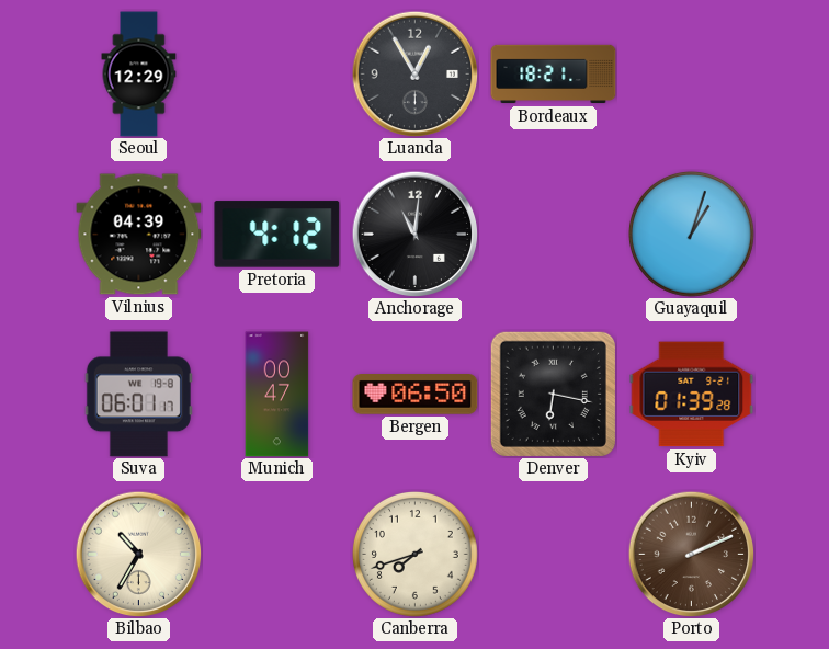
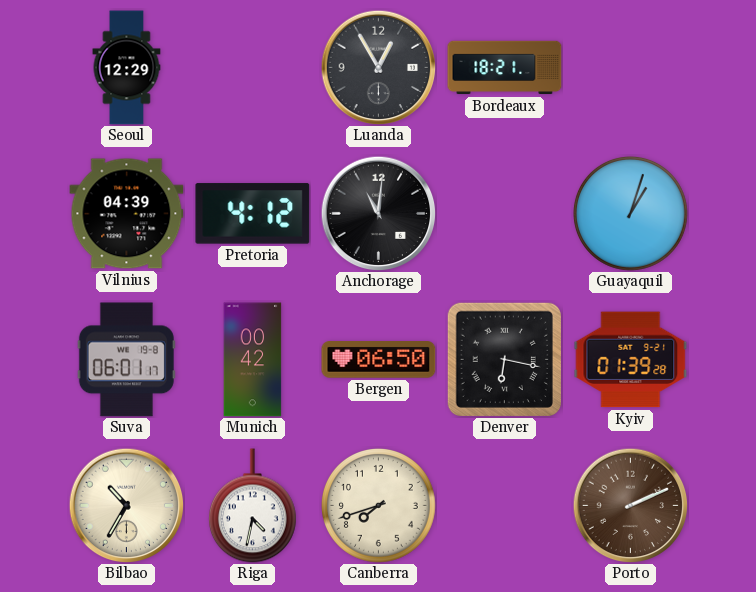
Munich: 00:47 -> 00:42
Riga: none -> 4:32
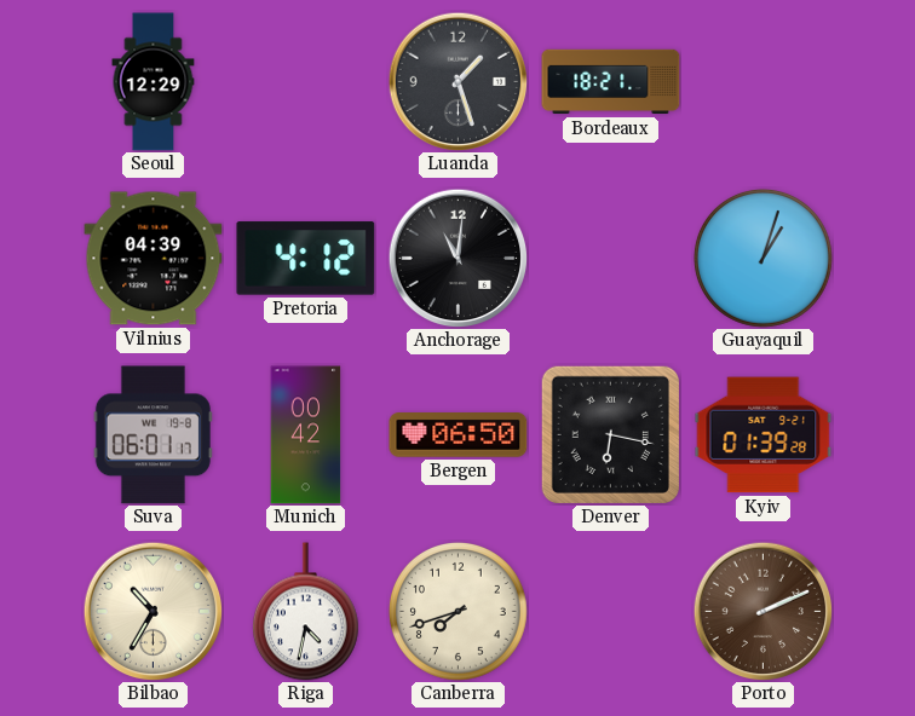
Luanda: 12:55 -> 1:27
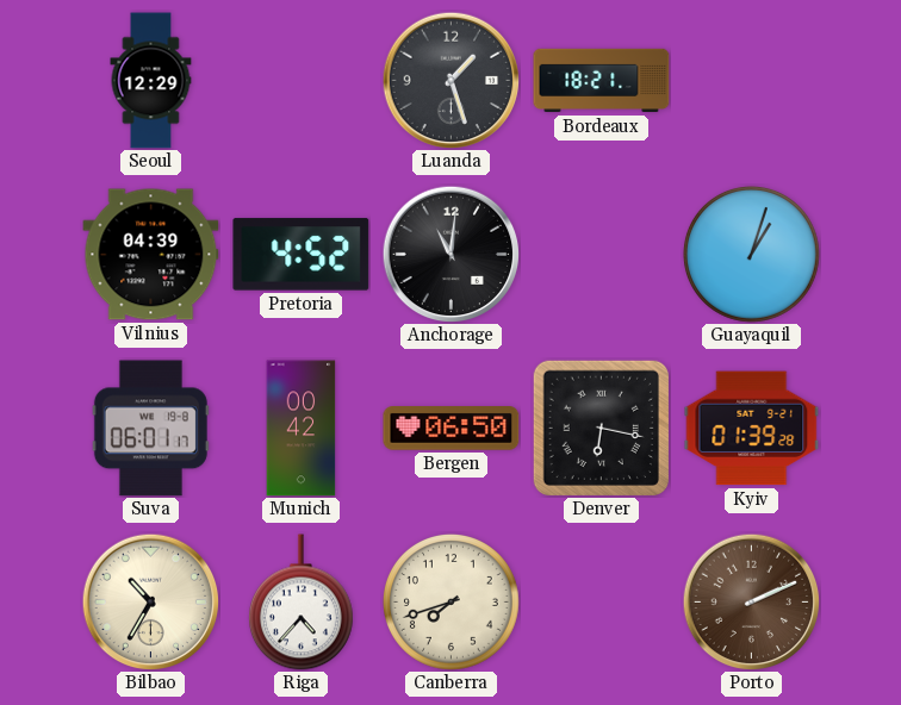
Pretoria: 4:12 -> 4:52
Riga: 4:32 -> 4:37
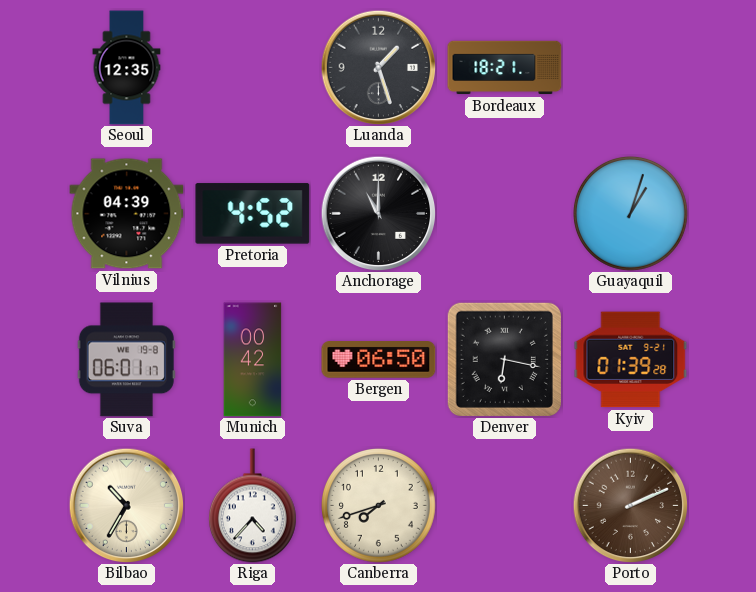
Seoul: 12:29 -> 12:35
Anchorage: 11:01 -> 11:00
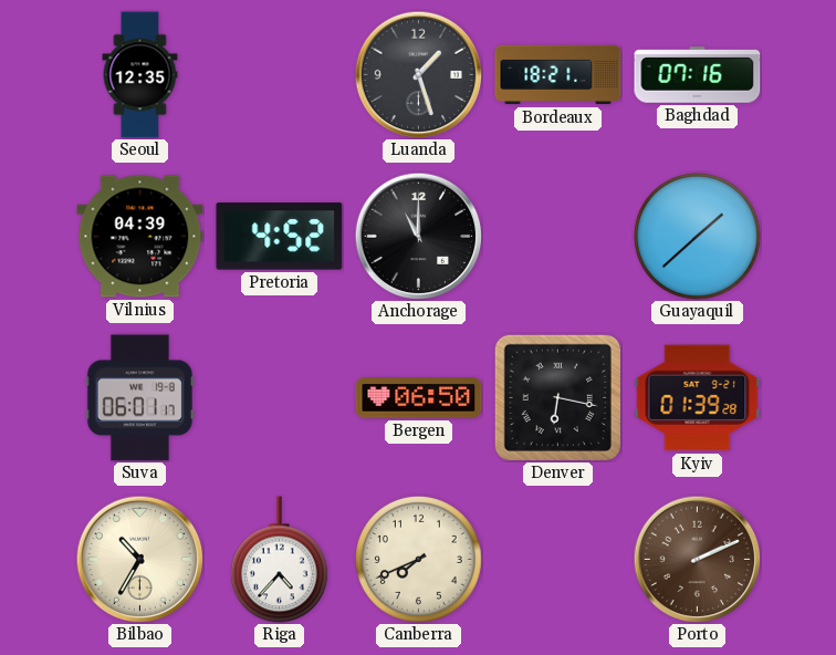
Baghdad: none -> 07:16
Guayaquil: 1:03 -> 1:38
Munich: 00:42 -> none
Canberra: 7:42 -> 7:41
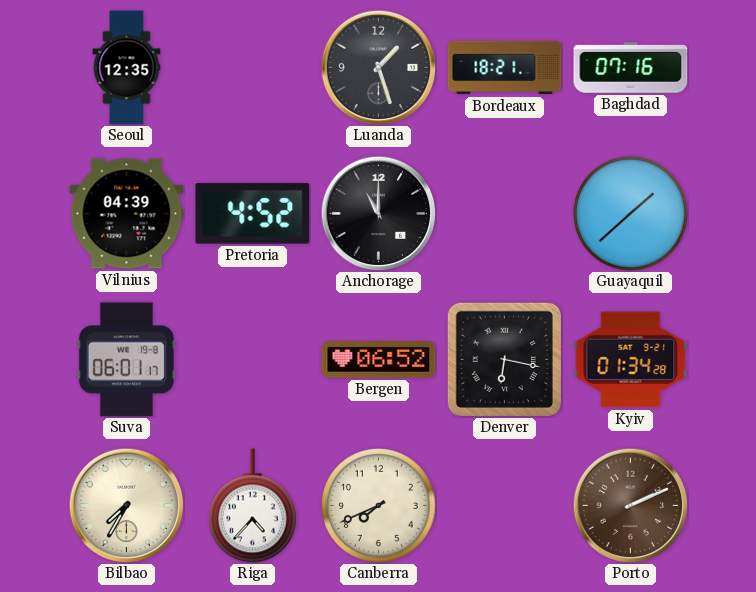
Bergen: 06:50 -> 06:52
Kyiv: 01:39 -> 01:34
Bilbao: 10:35 -> 7:35
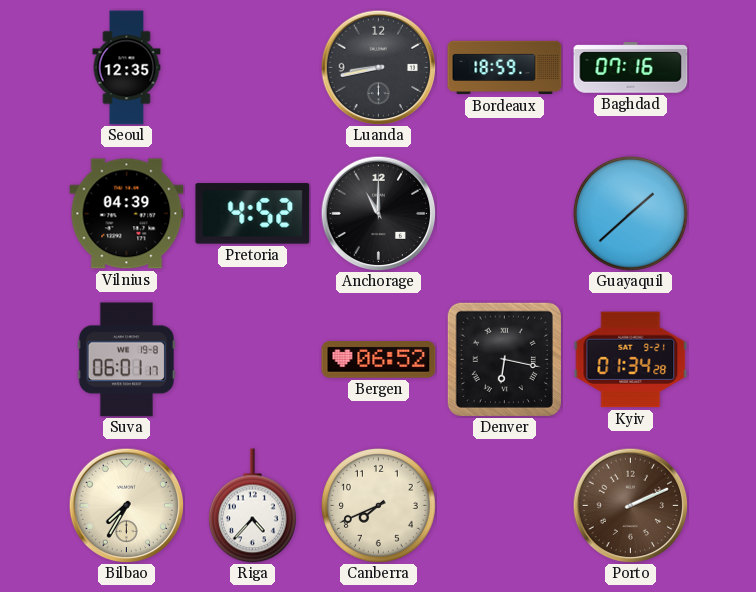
Luanda: 1:27 -> 8:43
Bordeaux: 18:21 -> 18:59
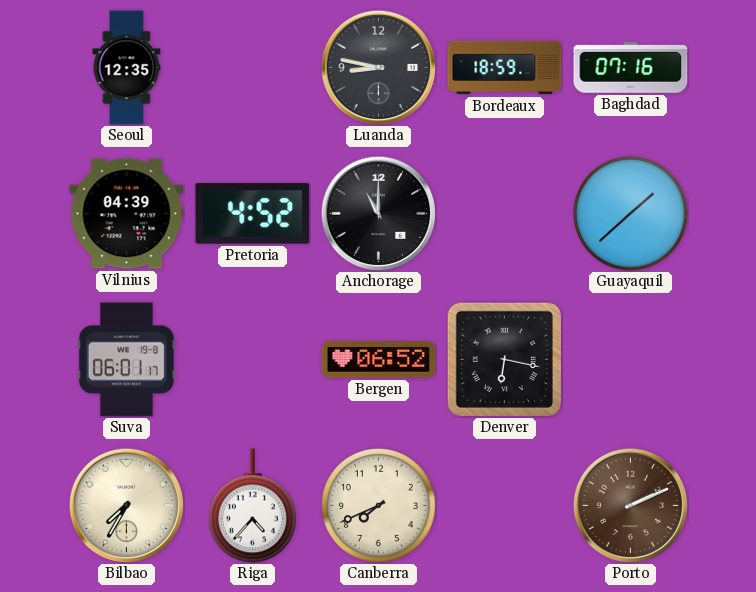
Luanda: 8:43 -> 8:47
Kyiv: 01:34 -> none
